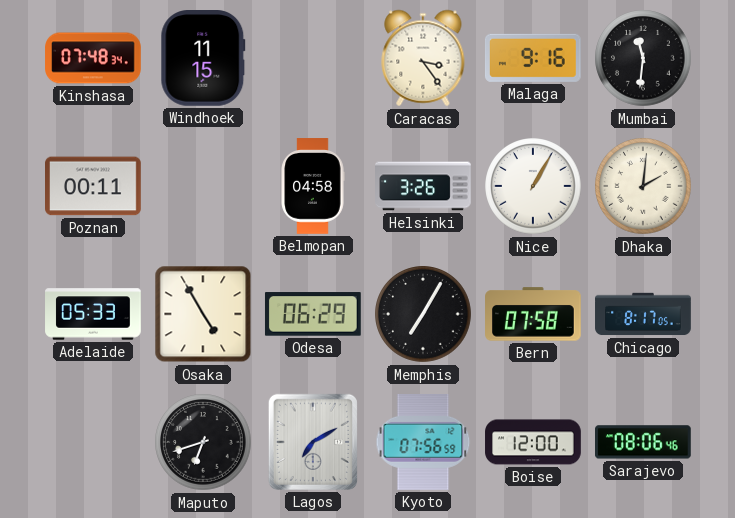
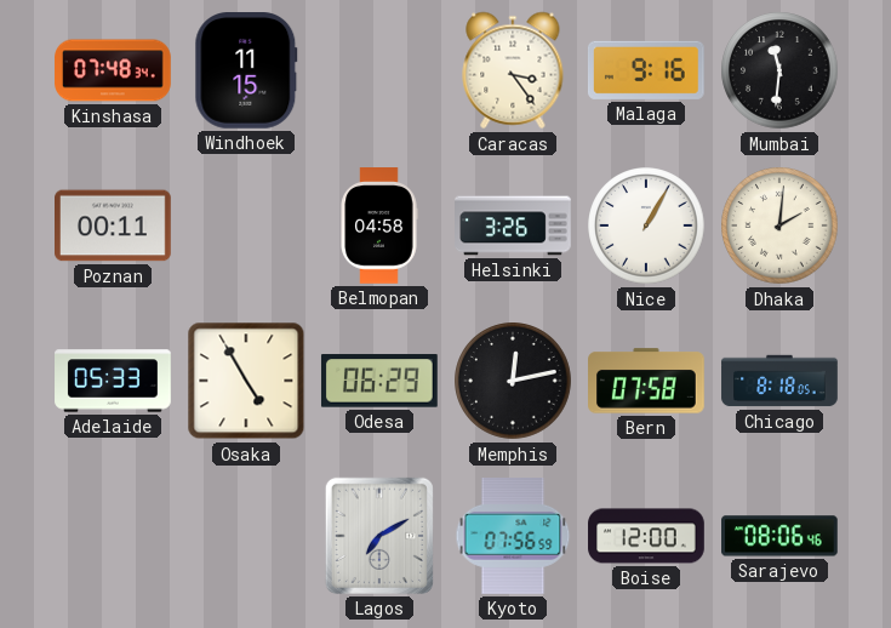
Memphis: 7:05 -> 12:13
Chicago: 8:17 -> 8:18
Maputo: 6:42 -> none
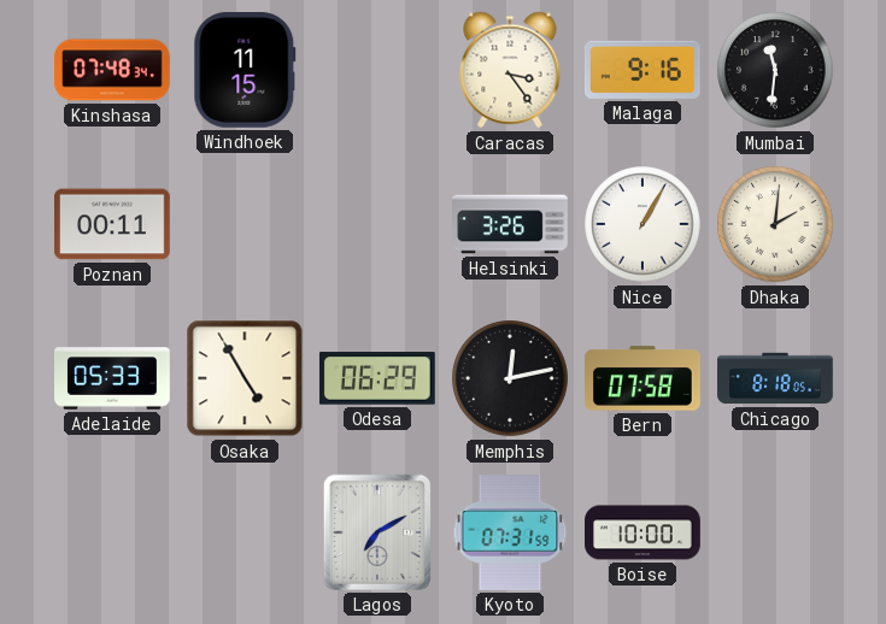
Belmopan: 04:58 -> none
Kyoto: 07:56 -> 07:31
Boise: 12:00 -> 10:00
Sarajevo: 08:06 -> none
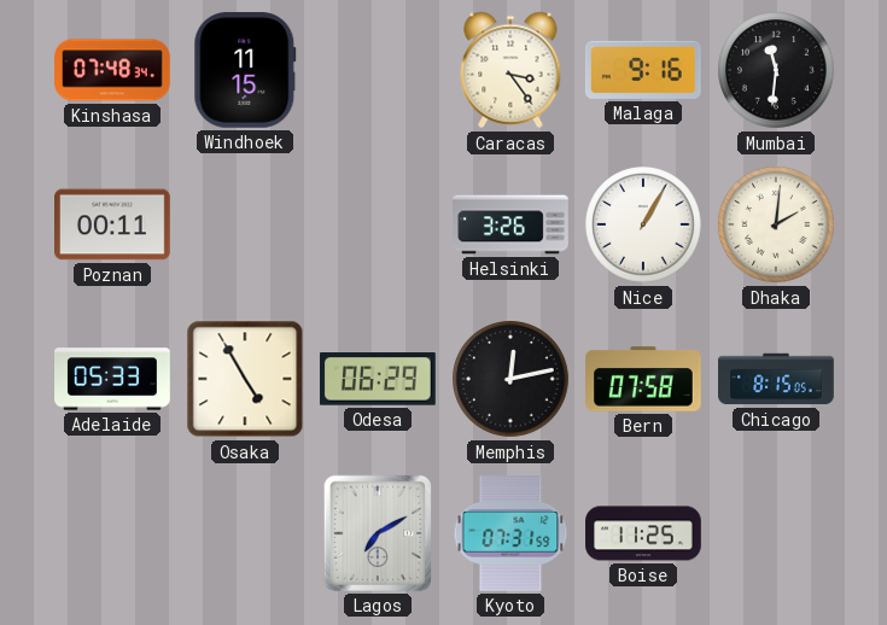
Chicago: 8:18 -> 8:15
Boise: 10:00 -> 11:25
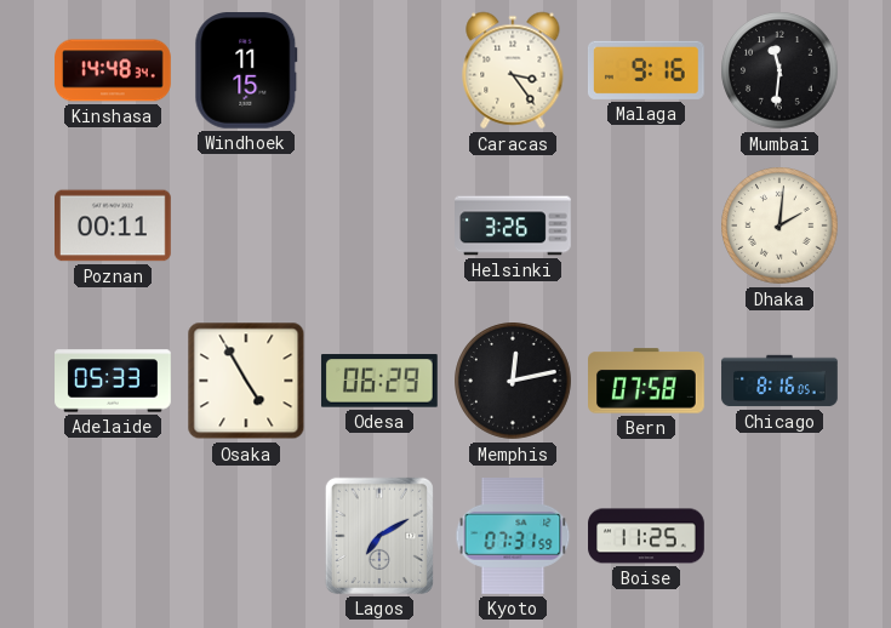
Kinshasa: 07:48 -> 14:48
Nice: 1:05 -> none
Chicago: 8:15 -> 8:16
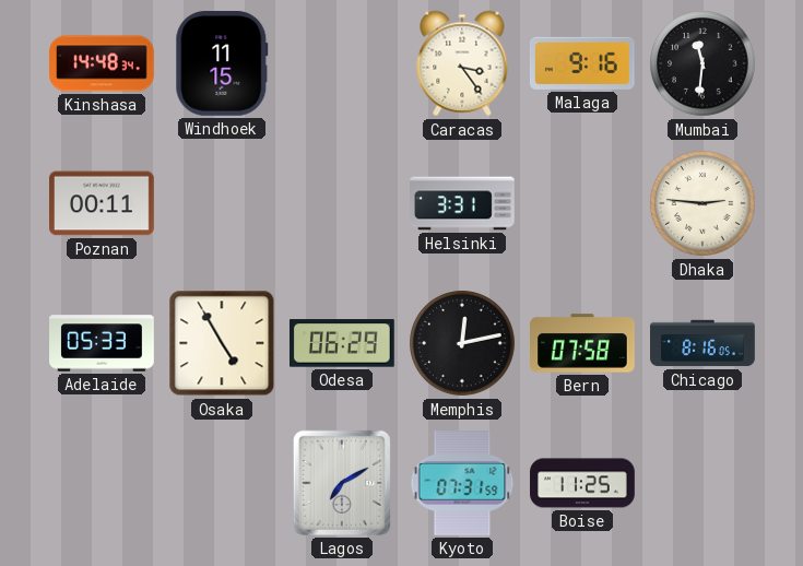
Helsinki: 3:26 -> 3:31
Dhaka: 2:01 -> 2:46
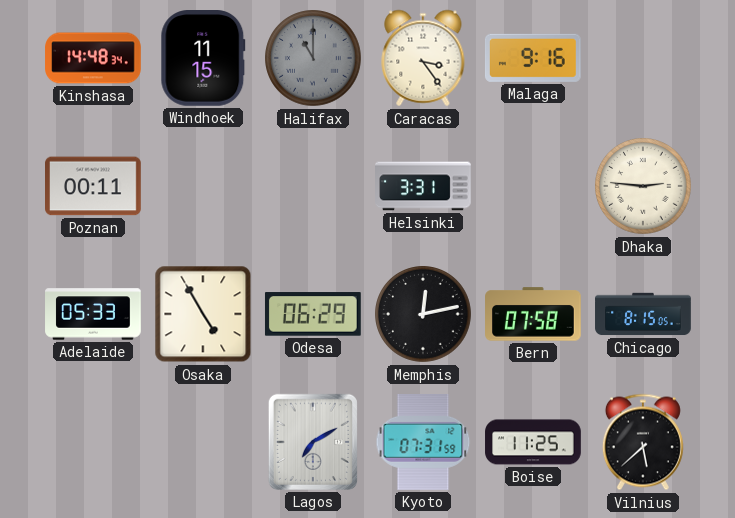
Halifax: none -> 11:00
Mumbai: 11:31 -> none
Chicago: 8:16 -> 8:15
Vilnius: none -> 5:38
